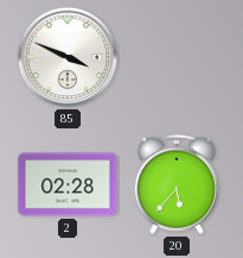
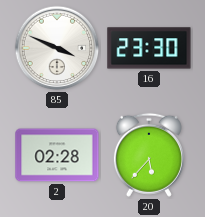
16: none -> 23:30
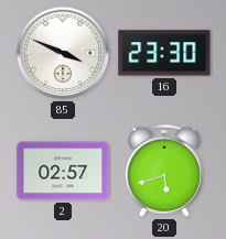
2: 02:28 -> 02:57
20: 5:37 -> 5:42
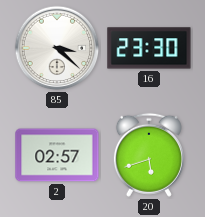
85: 3:49 -> 3:22
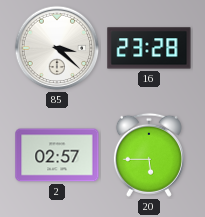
16: 23:30 -> 23:28
20: 5:42 -> 5:45
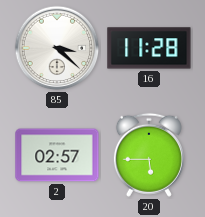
16: 23:28 -> 11:28
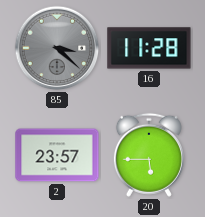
85 dial: white -> grey
2: 02:57 -> 23:57
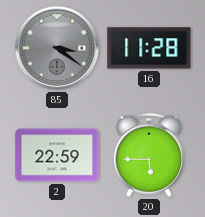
85: 3:22 -> 3:21
2: 23:57 -> 22:59
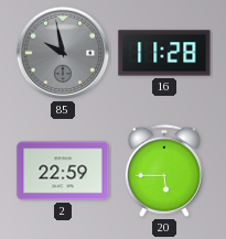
85: 3:21 -> 9:58
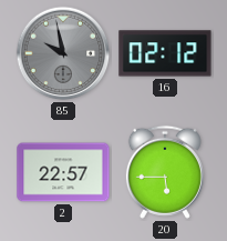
16: 11:28 -> 02:12
2: 22:59 -> 22:57
